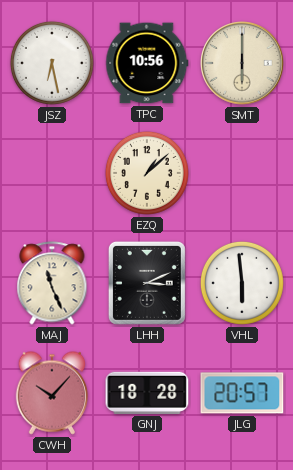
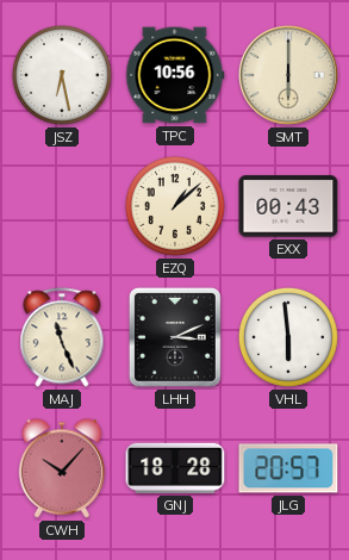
EXX: none -> 00:43
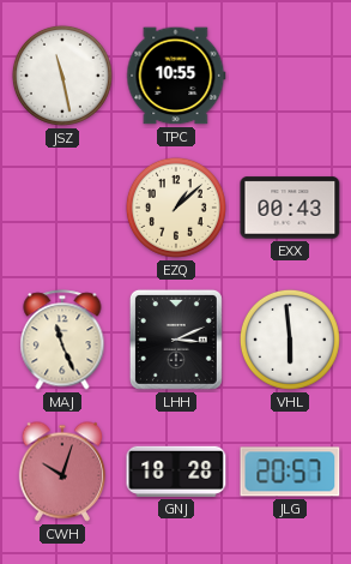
JSZ: 6:28 -> 11:28
TPC: 10:56 -> 10:55
SMT: 6:00 -> none
CWH: 10:07 -> 10:03
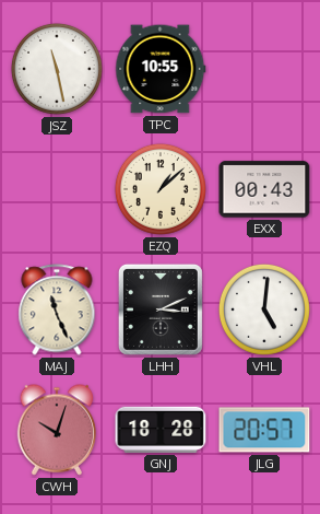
VHL: 5:59 -> 5:01
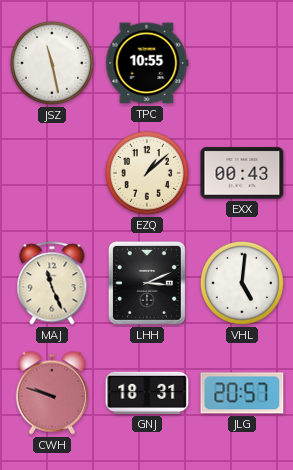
CWH: 10:03 -> 9:48
GNJ: 18:28 -> 18:31
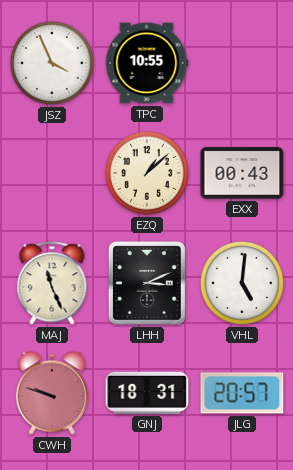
JSZ: 11:28 -> 3:56
